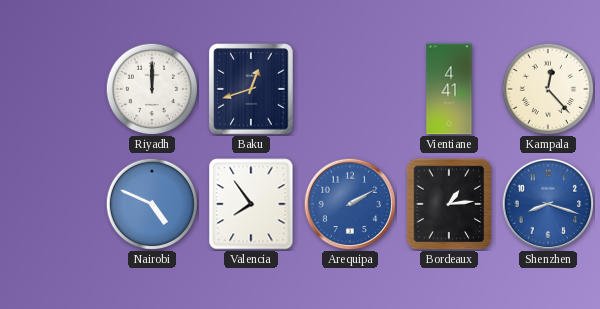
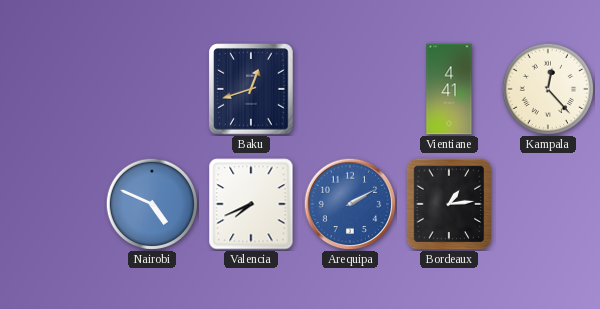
Riyadh: 12:00 -> none
Valencia: 7:54 -> 7:41
Shenzhen: 8:18 -> none
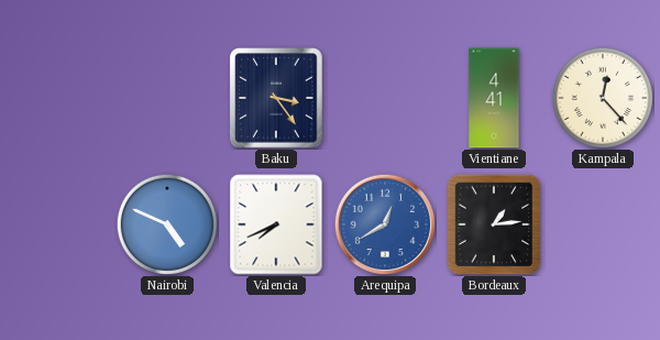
Baku: 12:42 -> 3:24
Arequipa: 2:10 -> 12:40
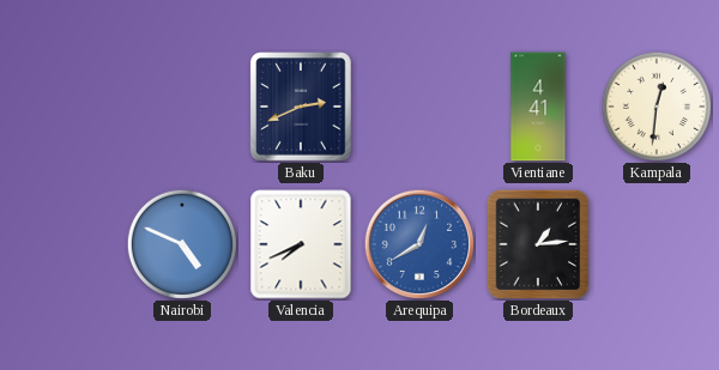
Baku: 3:24 -> 2:41
Kampala: 12:23 -> 12:31
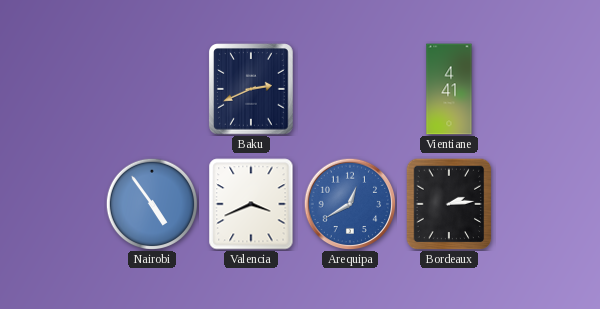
Kampala: 12:31 -> none
Nairobi: 4:49 -> 4:54
Valencia: 7:41 -> 3:41
Bordeaux: 1:14 -> 2:14
